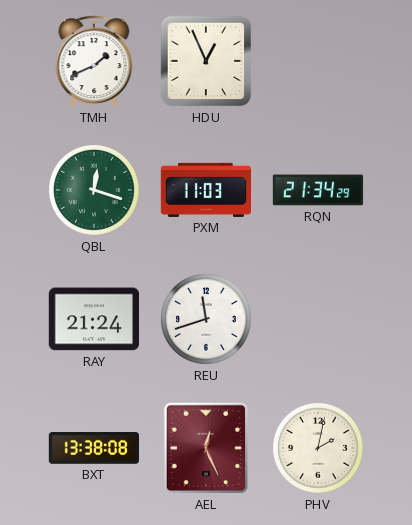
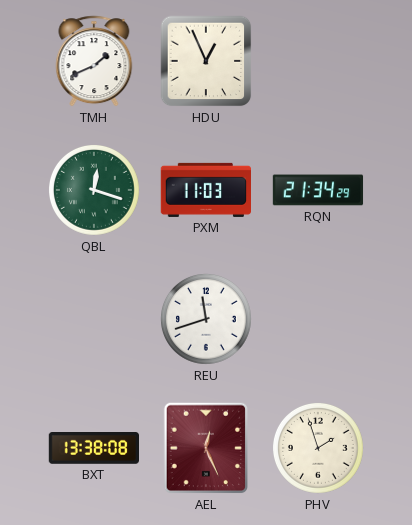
RAY: 21:24 -> none
PHV: 2:02 -> 1:57
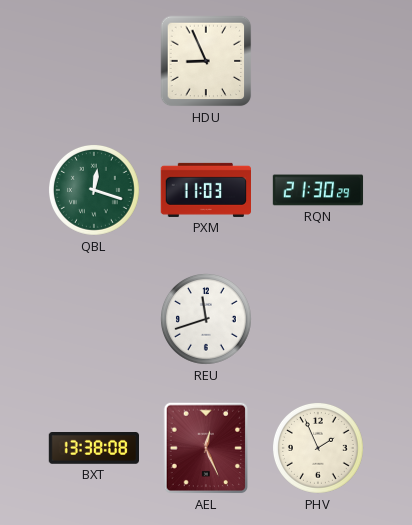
TMH: 1:41 -> none
HDU: 12:56 -> 8:56
RQN: 21:34 -> 21:30
PHV: 1:57 -> 1:56
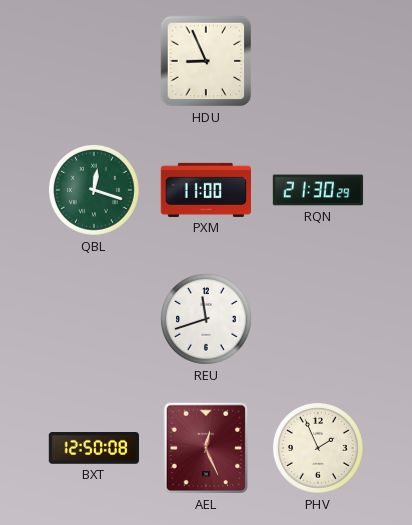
PXM: 11:03 -> 11:00
BXT: 13:38 -> 12:50
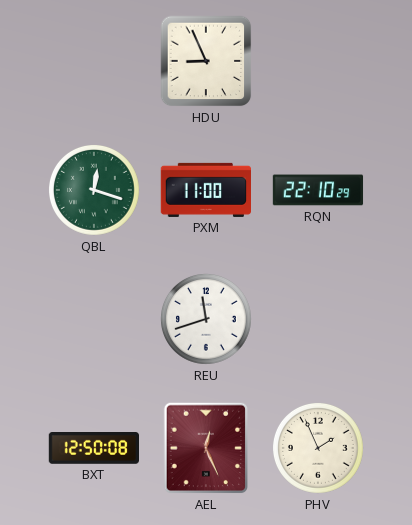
RQN: 21:30 -> 22:10
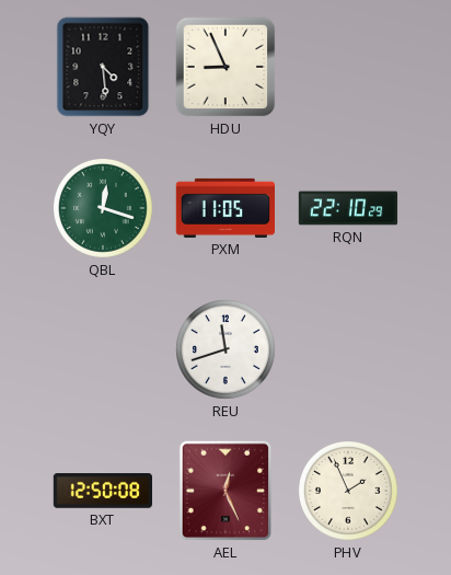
YQY: none -> 4:29
PXM: 11:00 -> 11:05
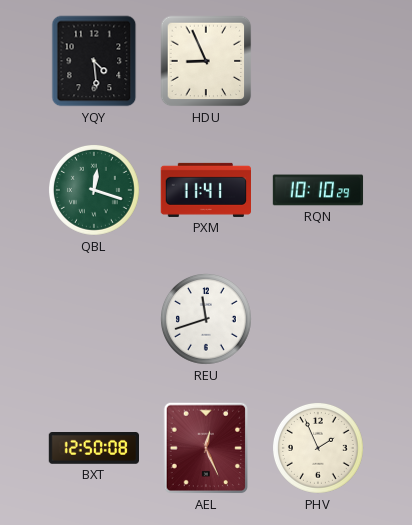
PXM: 11:05 -> 11:41
RQN: 22:10 -> 10:10
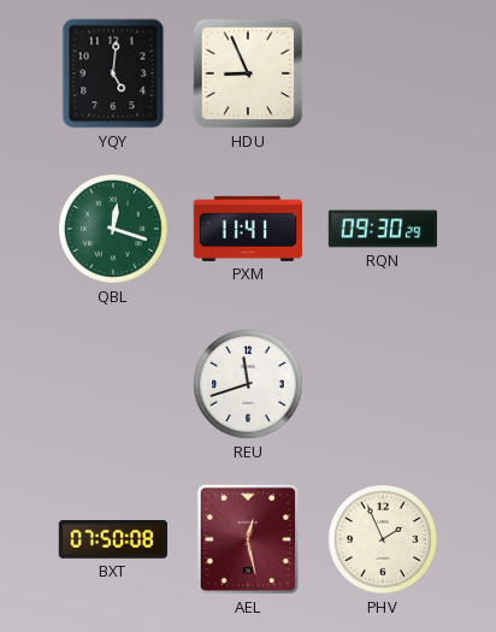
YQY: 4:29 -> 5:01
RQN: 10:10 -> 09:30
BXT: 12:50 -> 07:50
AEL: 12:26 -> 12:28
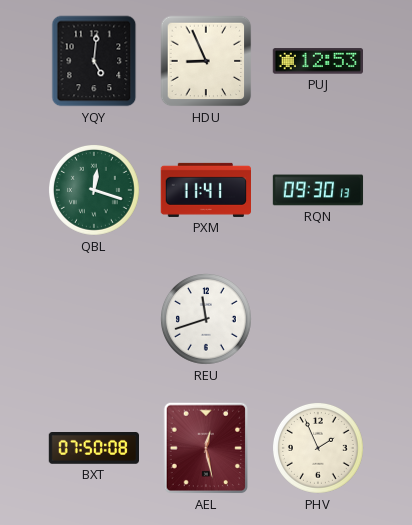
PUJ: none -> 12:53
RQN: 09:30:29 -> 09:30:13
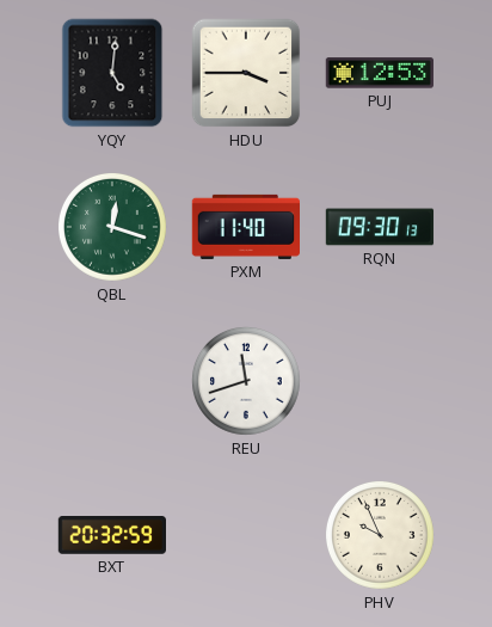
HDU: 8:56 -> 3:45
PXM: 11:41 -> 11:40
BXT: 07:50 -> 20:32
AEL: 12:28 -> none
PHV: 1:56 -> 9:56
